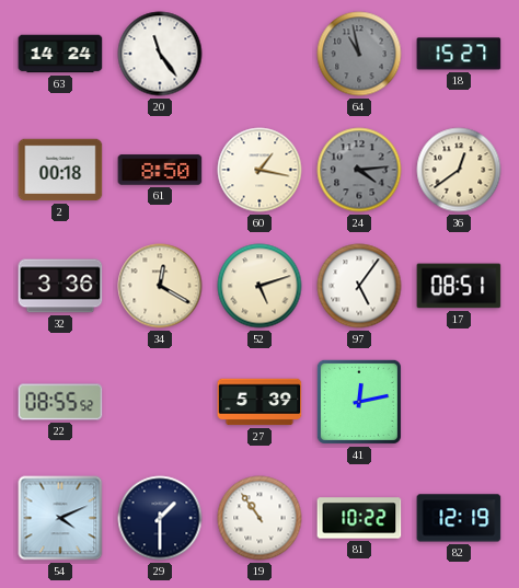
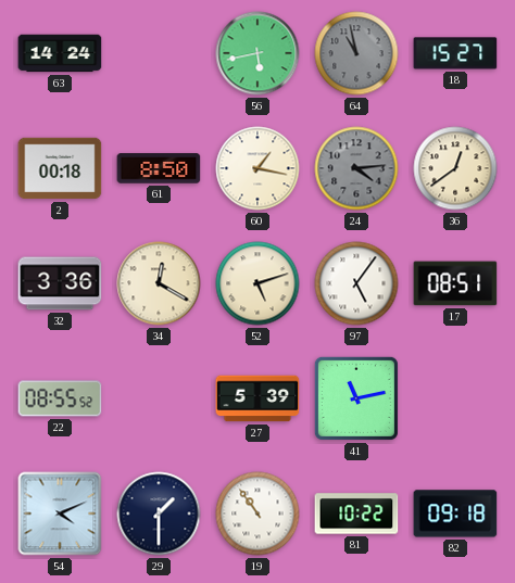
20: 11:24 -> none
56: none -> 5:43
41: 12:13 -> 11:13
82: 12:19 -> 09:18
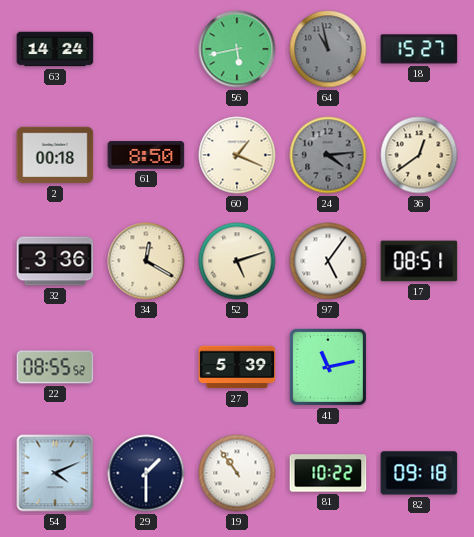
60: 1:17 -> 1:19
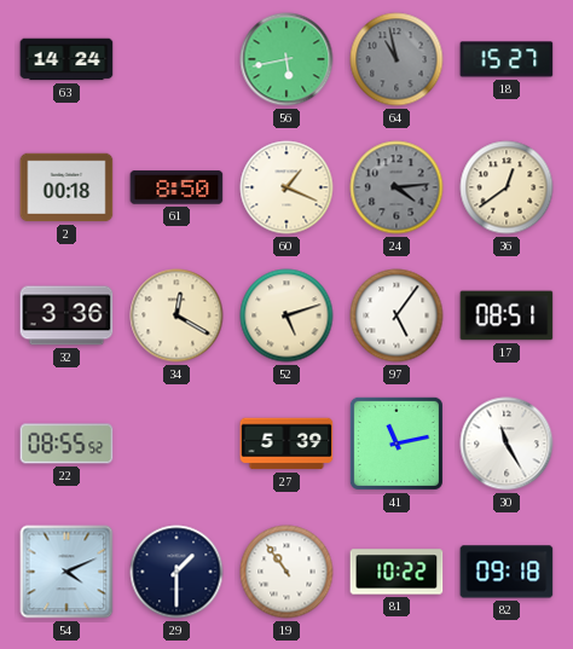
30: none -> 11:25
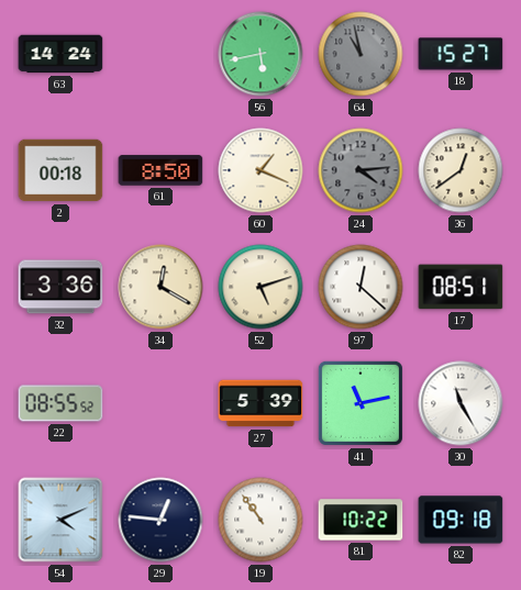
97: 5:06 -> 12:22
29: 1:30 -> 12:46
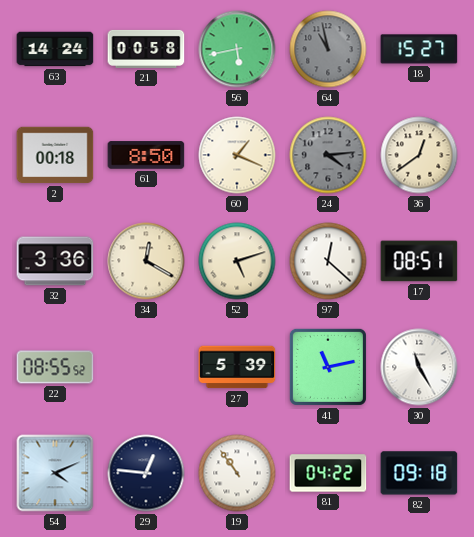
21: none -> 00:58
81: 10:22 -> 04:22
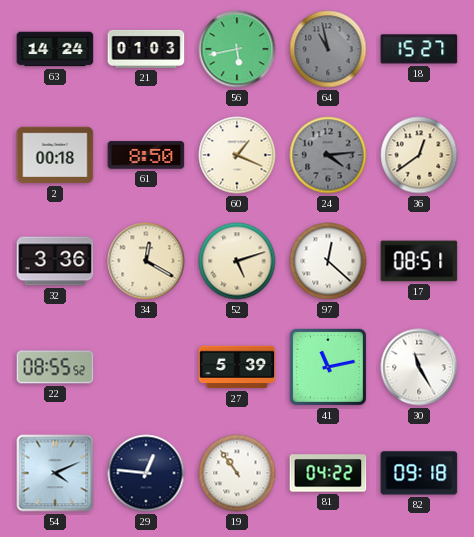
21: 00:58 -> 01:03
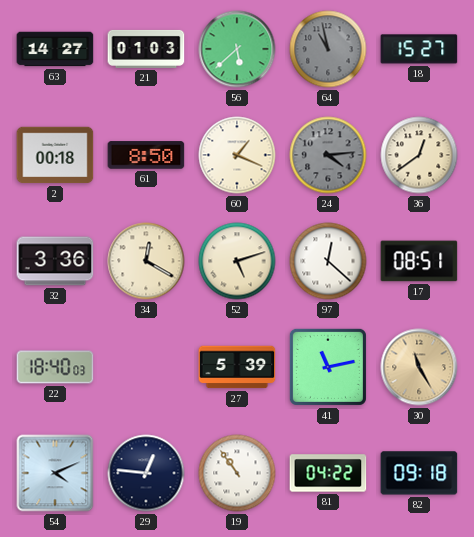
63: 14:24 -> 14:27
56: 5:43 -> 5:38
22: 08:55 -> 18:40
30 dial: white -> champagne
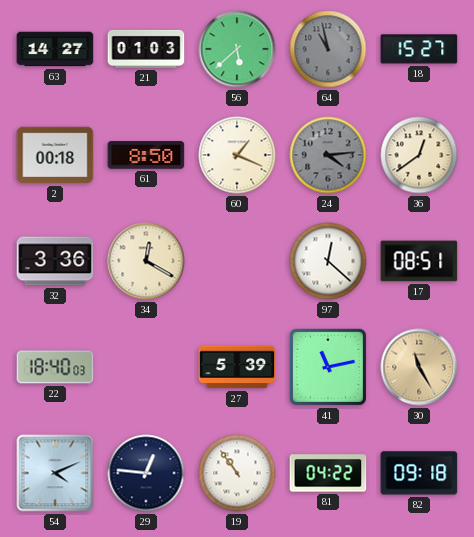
52: 5:12 -> none
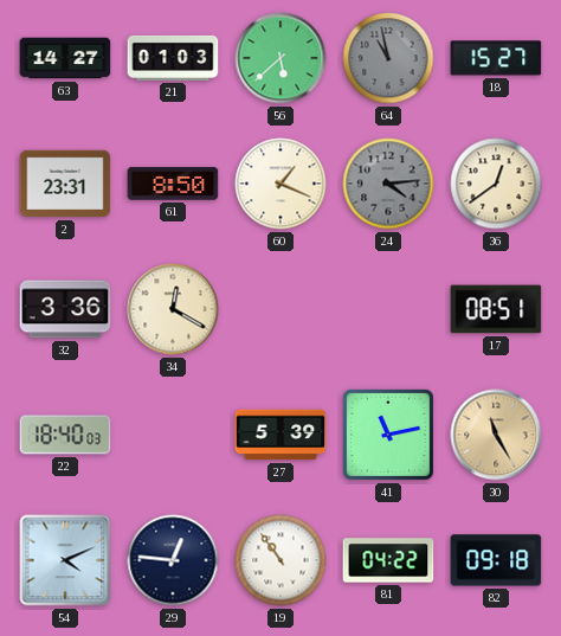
2: 00:18 -> 23:31
97: 12:22 -> none
